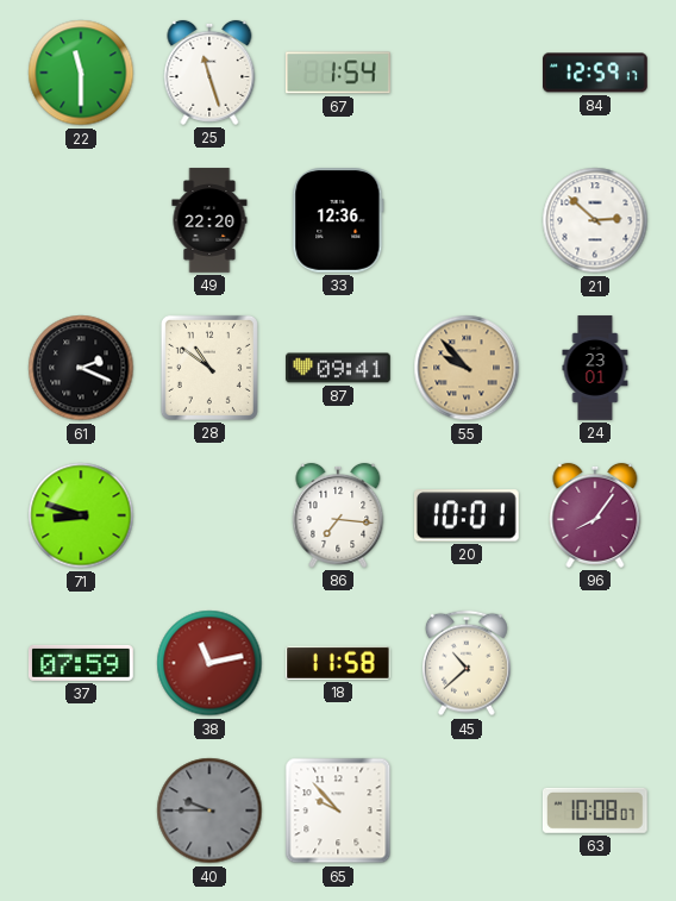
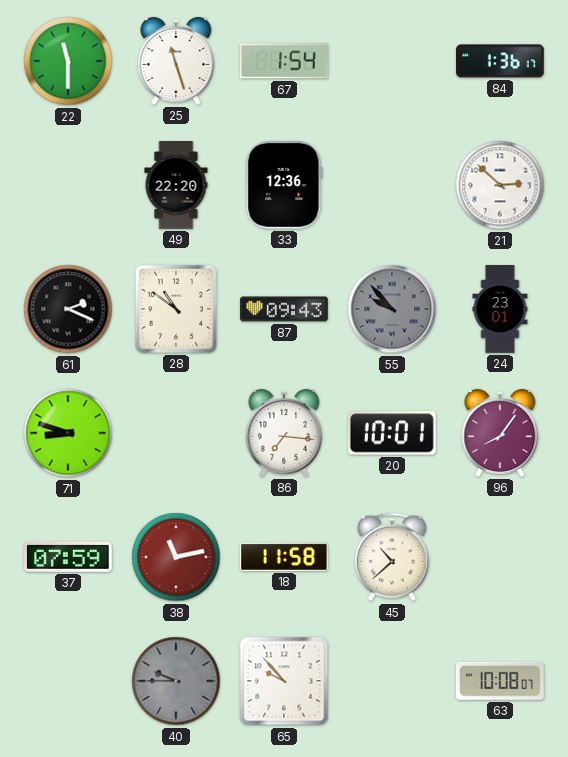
84: 12:59 -> 1:36
87: 09:41 -> 09:43
55 dial: champagne -> grey
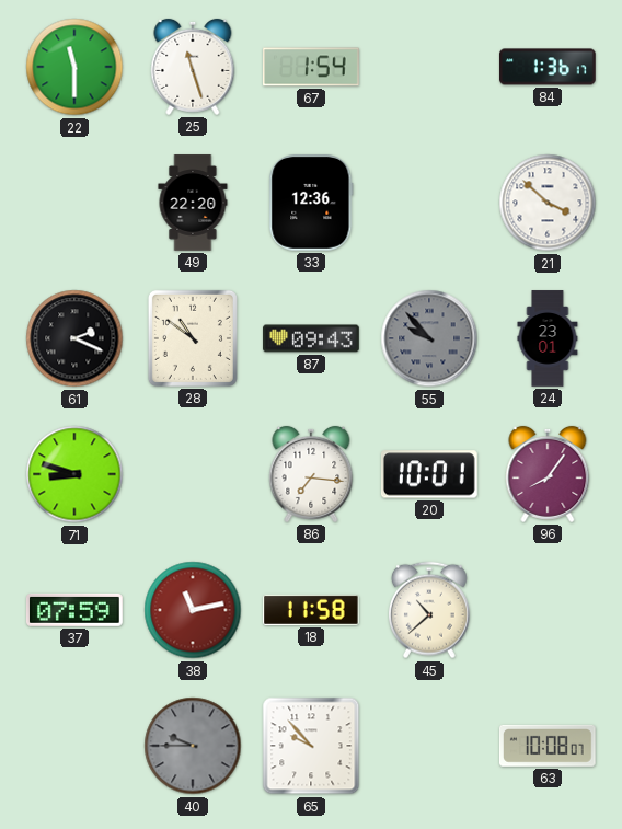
21: 2:52 -> 3:52
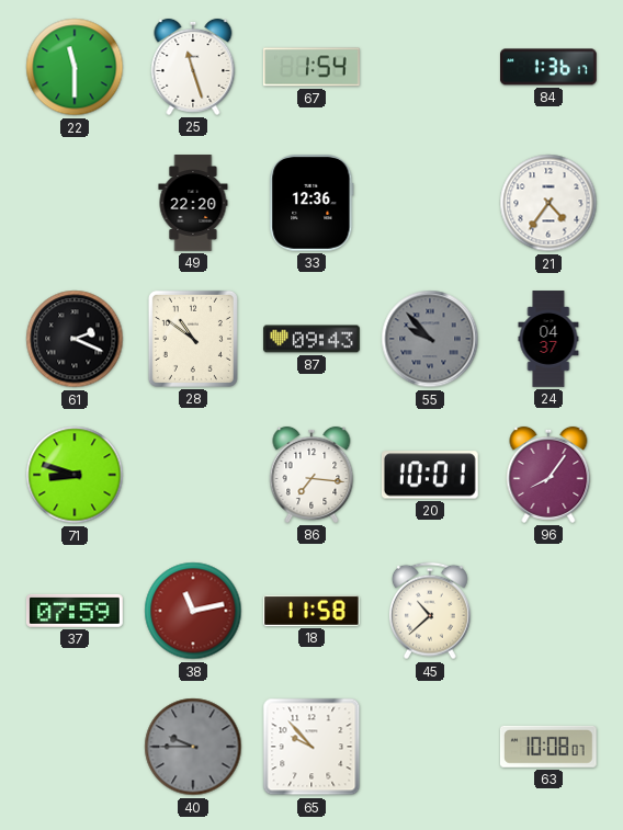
21: 3:52 -> 4:36
24: 23:01 -> 04:37
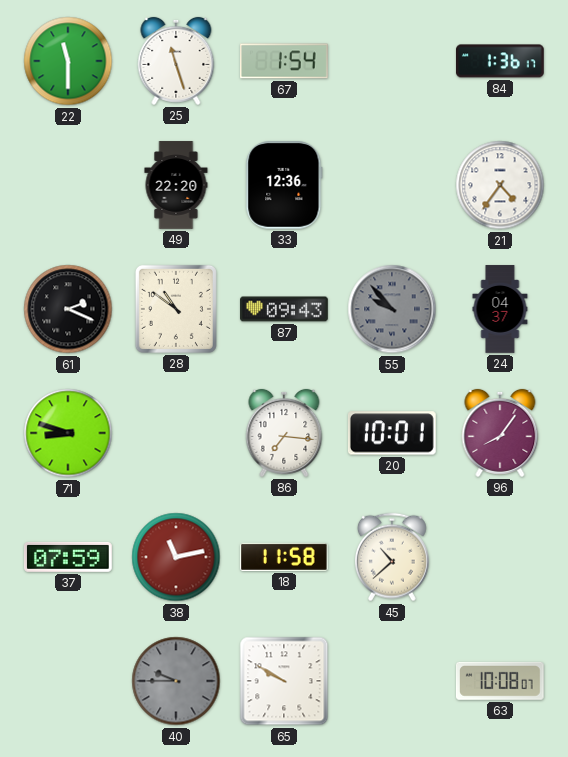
65: 9:53 -> 9:50
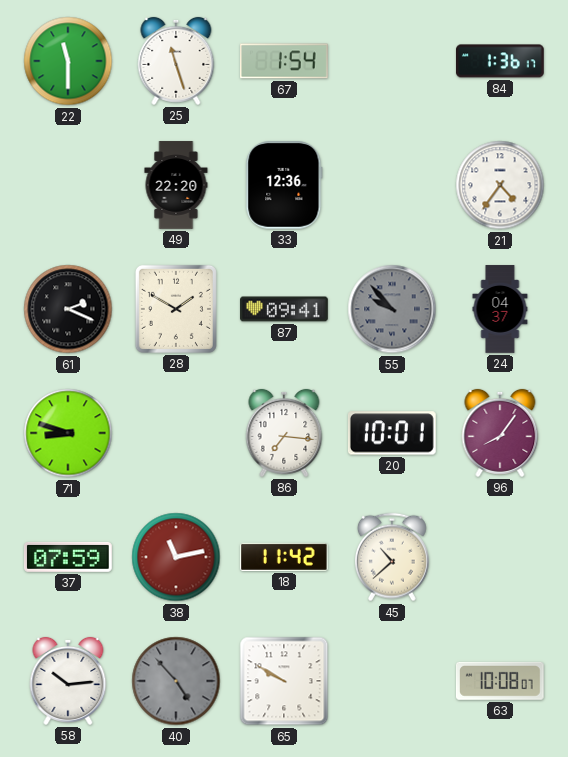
28: 10:51 -> 1:50
87: 09:43 -> 09:41
18: 11:58 -> 11:42
58: none -> 10:14
40: 9:45 -> 4:53
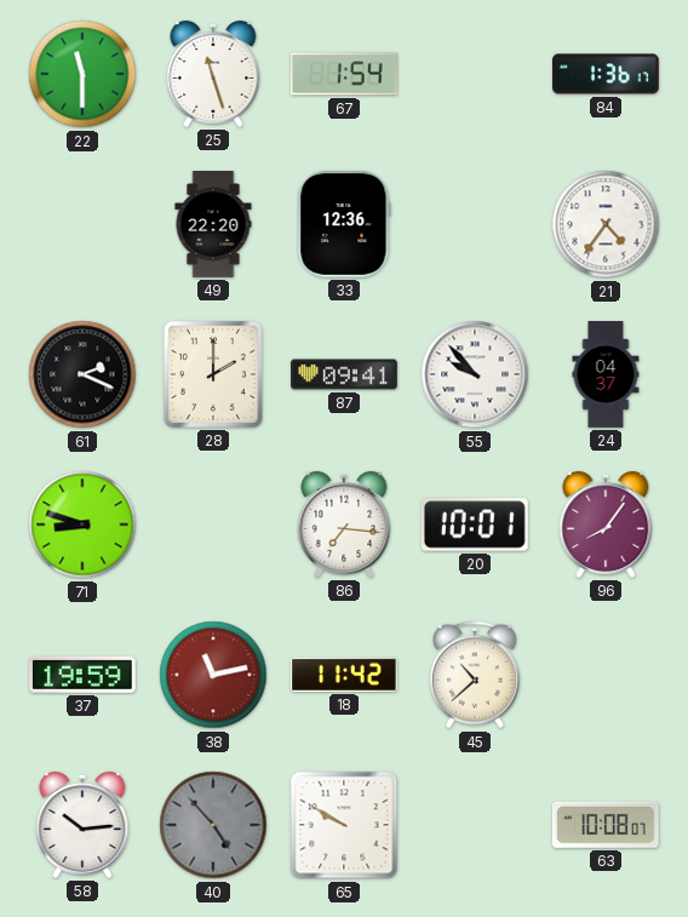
28: 1:50 -> 2:00
55 dial: grey -> white
37: 07:59 -> 19:59
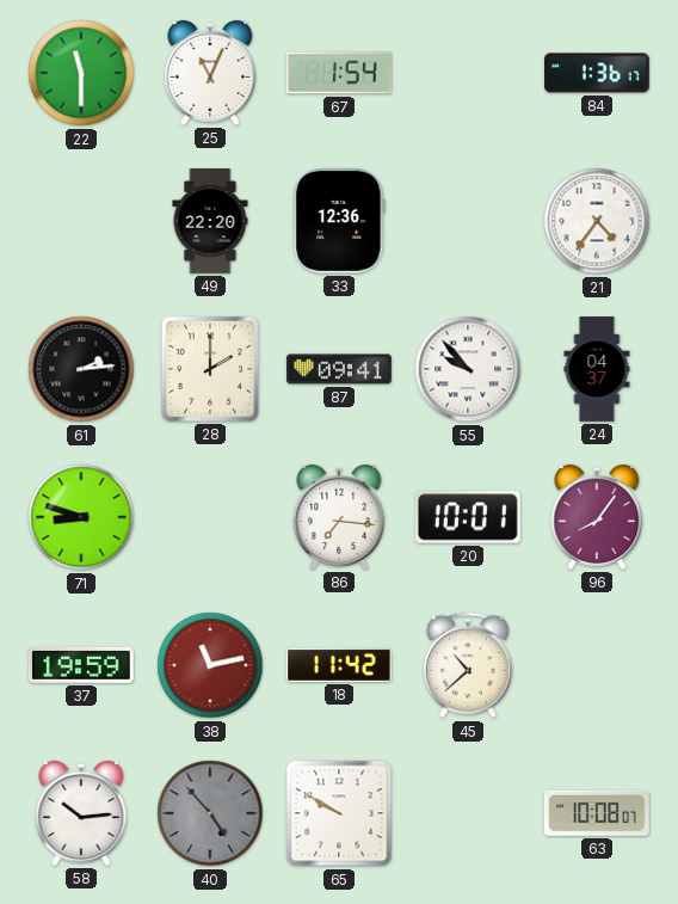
25: 11:27 -> 11:04
61: 2:19 -> 2:14
